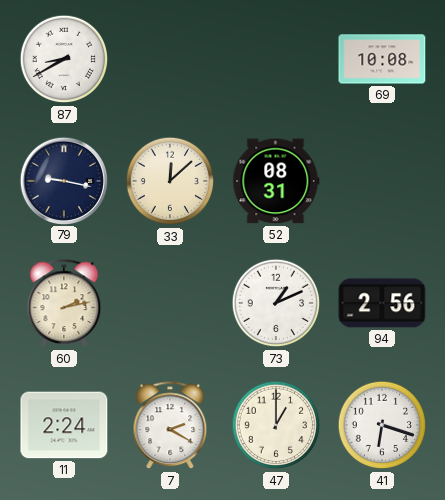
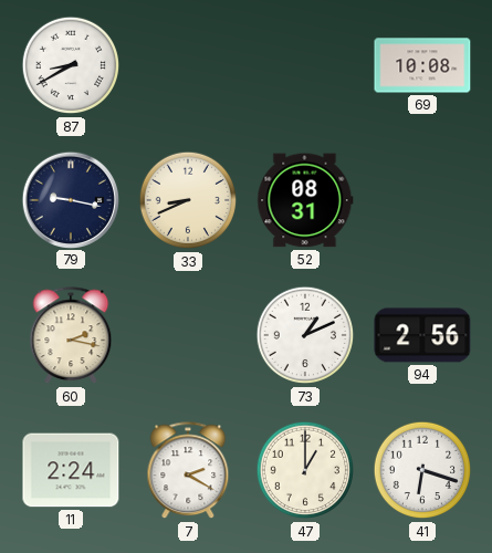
33: 12:08 -> 8:41
60: 2:13 -> 2:17
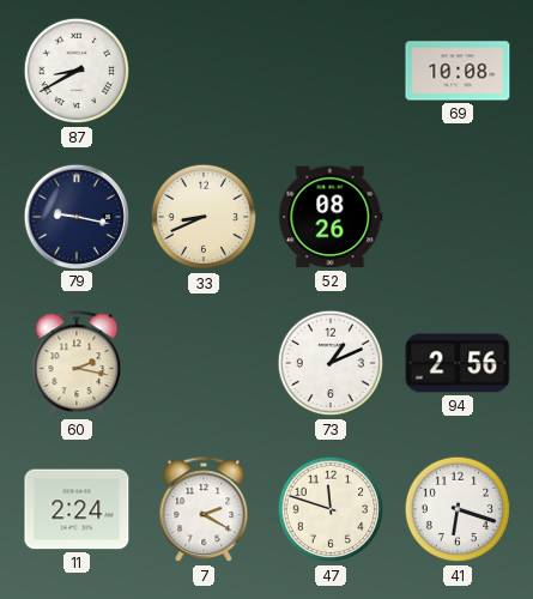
52: 08:31 -> 08:26
47: 1:00 -> 11:48
